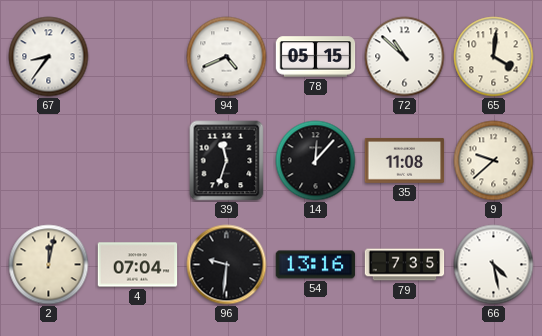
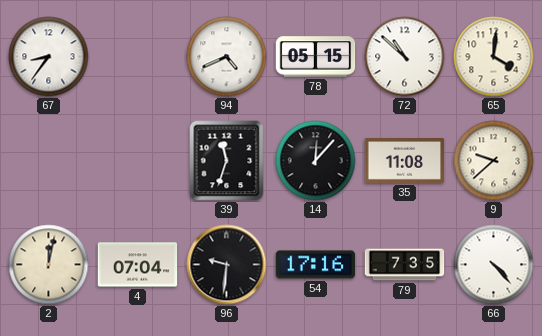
54: 13:16 -> 17:16
66: 4:28 -> 4:23
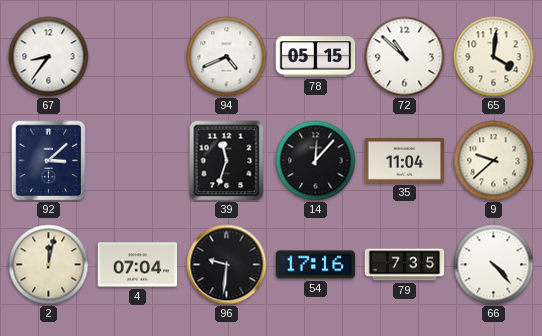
92: none -> 3:08
35: 11:08 -> 11:04
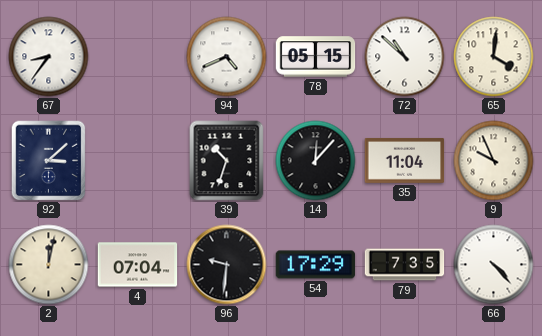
39: 11:33 -> 10:33
9: 9:38 -> 9:56
54: 17:16 -> 17:29
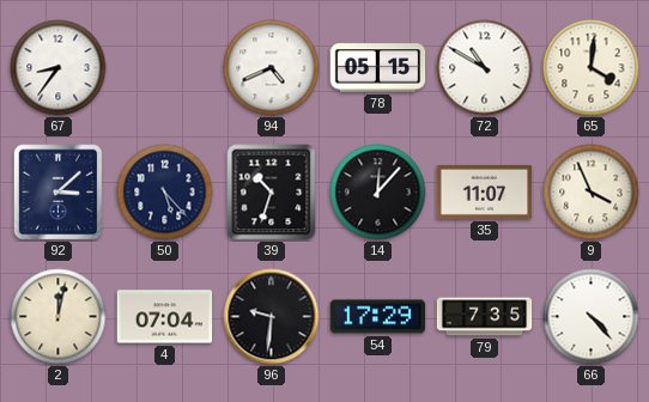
72: 10:52 -> 10:50
50: none -> 5:23
35: 11:04 -> 11:07
9: 9:56 -> 3:56
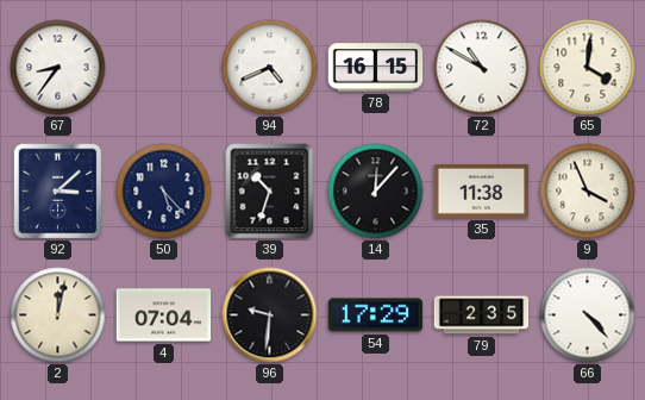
78: 05:15 -> 16:15
35: 11:07 -> 11:38
79: 7:35 -> 2:35
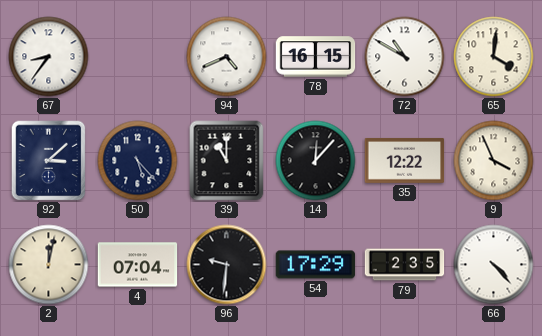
39: 10:33 -> 11:00
35: 11:38 -> 12:22
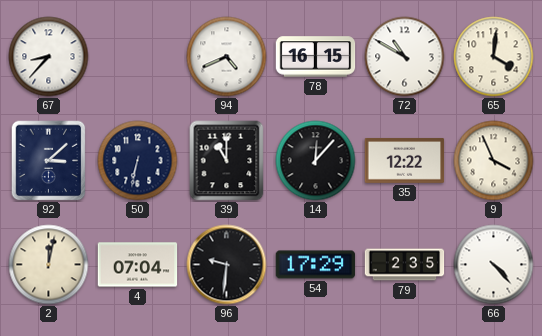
67: 8:36 -> 8:37
50: 5:23 -> 6:32
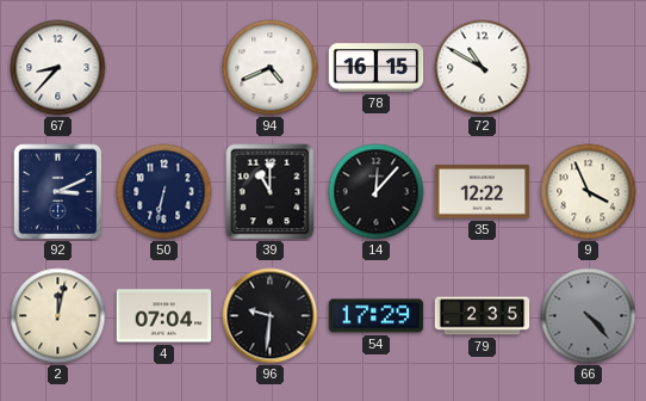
65: 4:01 -> none
92: 3:08 -> 3:11
66 dial: white -> grey
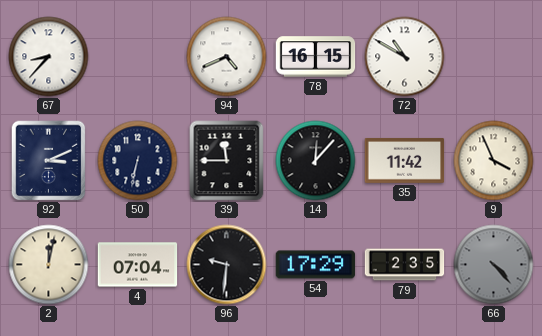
39: 11:00 -> 11:45
35: 12:22 -> 11:42
